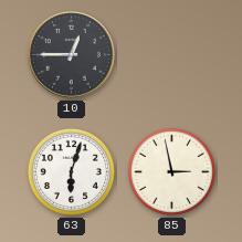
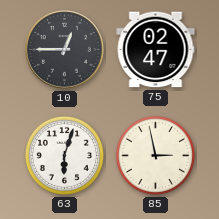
75: none -> 02:47
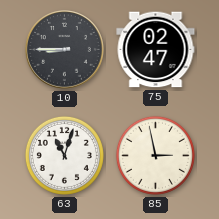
10: 12:45 -> 8:45
63: 6:03 -> 11:03
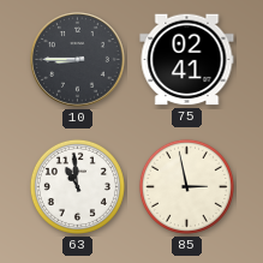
75: 02:47 -> 02:41
63: 11:03 -> 10:59
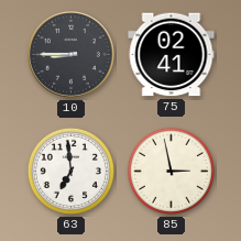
63: 10:59 -> 6:59
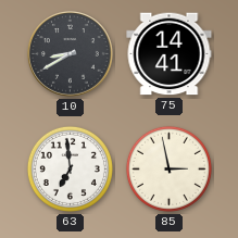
10: 8:45 -> 8:40
75: 02:41 -> 14:41
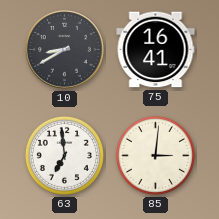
75: 14:41 -> 16:41
85: 2:58 -> 3:01
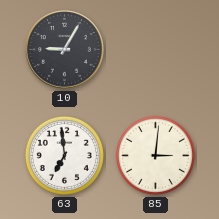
10: 8:40 -> 9:05
75: 16:41 -> none
